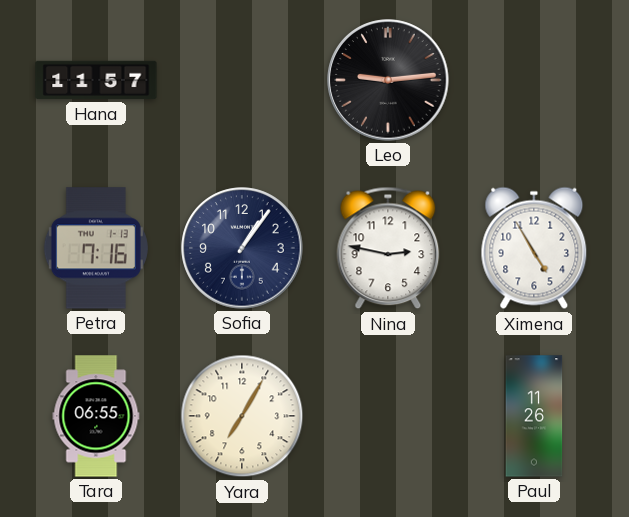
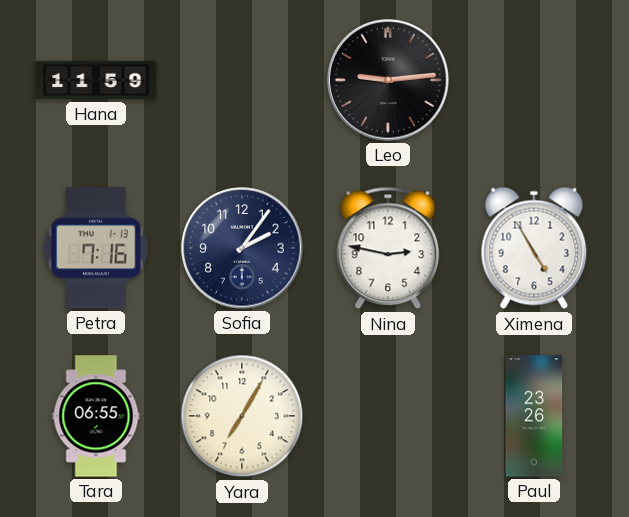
Hana: 11:57 -> 11:59
Sofia: 1:06 -> 2:06
Paul: 11:26 -> 23:26
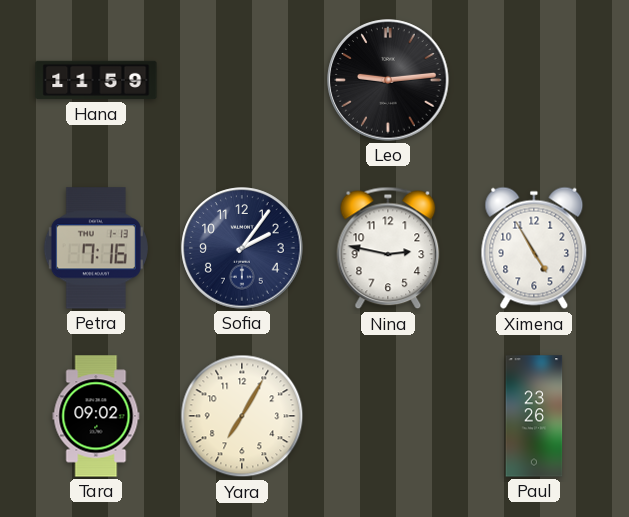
Tara: 06:55 -> 09:02
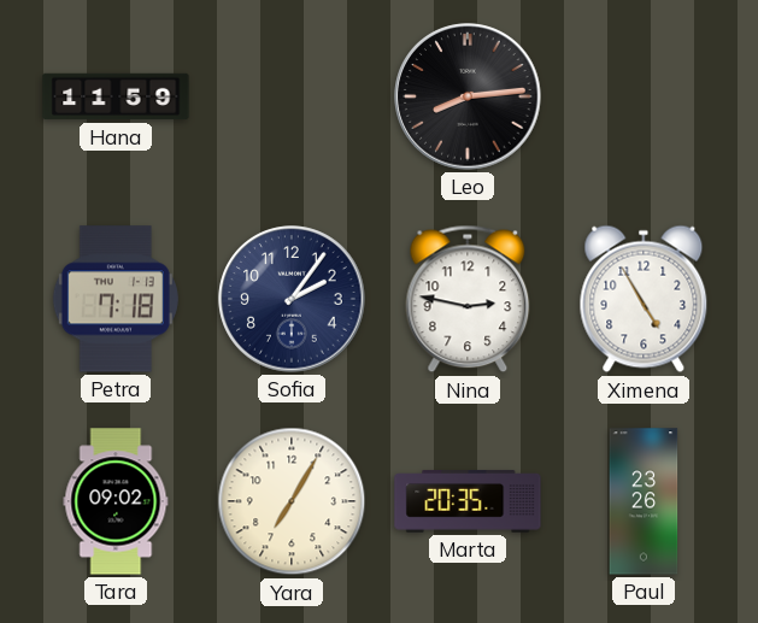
Leo: 9:14 -> 8:14
Petra: 7:16 -> 7:18
Marta: none -> 20:35
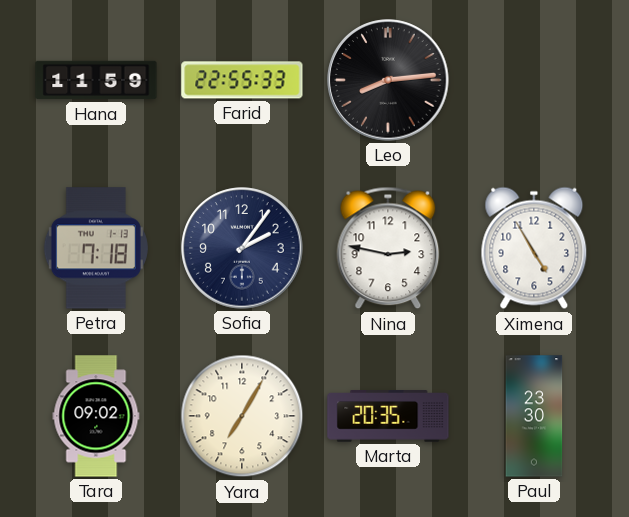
Farid: none -> 22:55
Paul: 23:26 -> 23:30
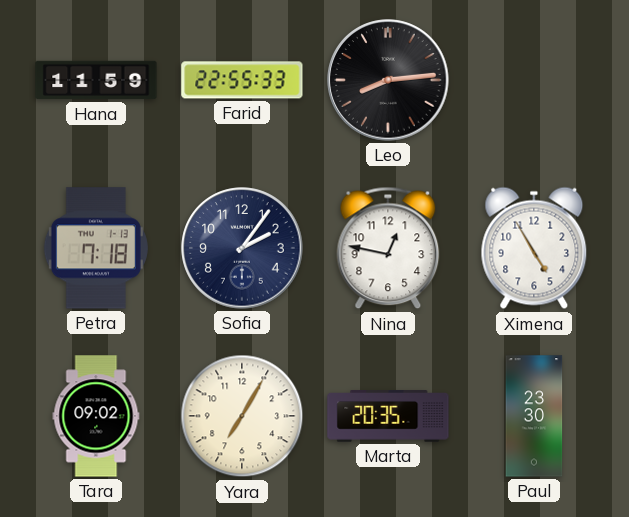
Nina: 2:47 -> 12:47
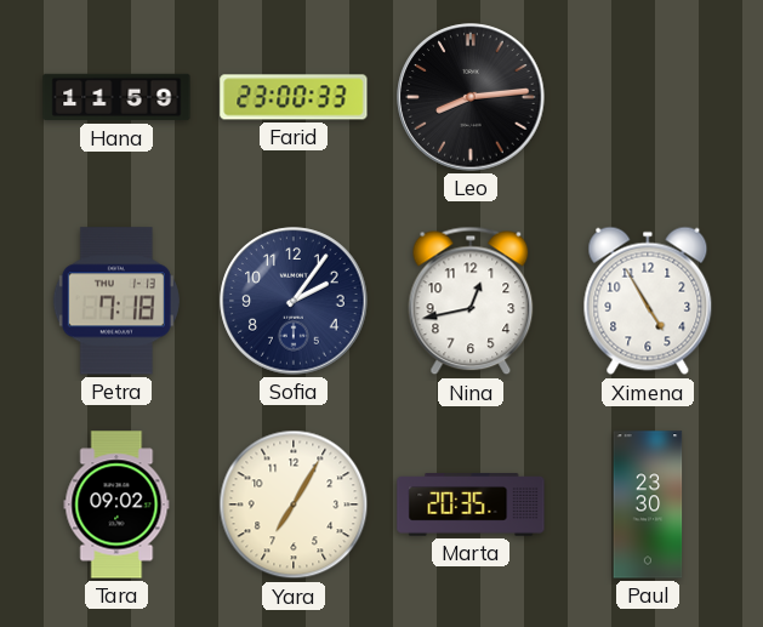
Farid: 22:55 -> 23:00
Nina: 12:47 -> 12:43
